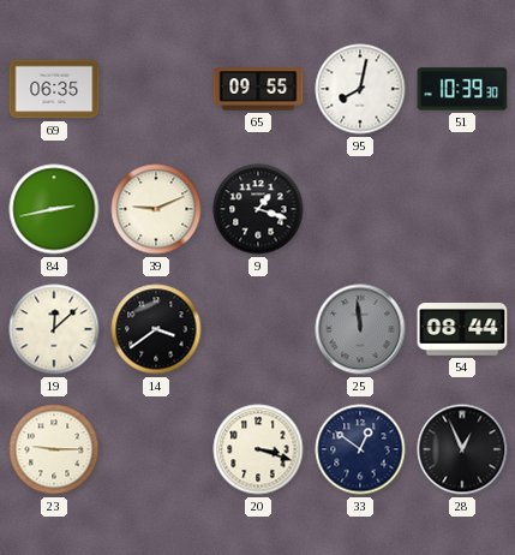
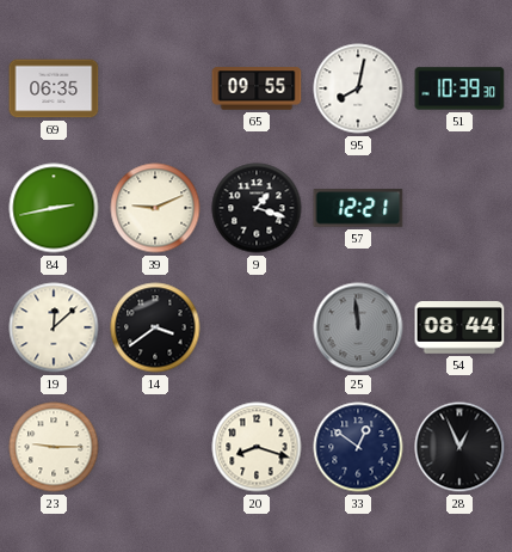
57: none -> 12:21
20: 3:18 -> 8:18
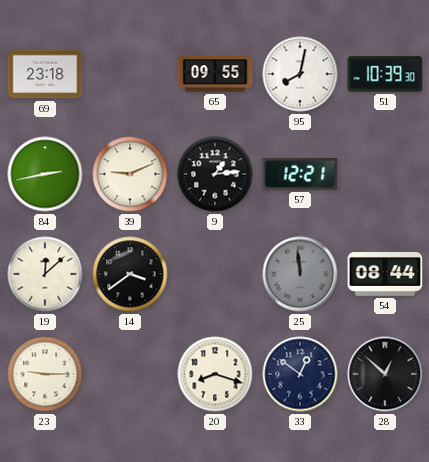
69: 06:35 -> 23:18
9: 1:18 -> 1:14
28: 12:56 -> 12:52
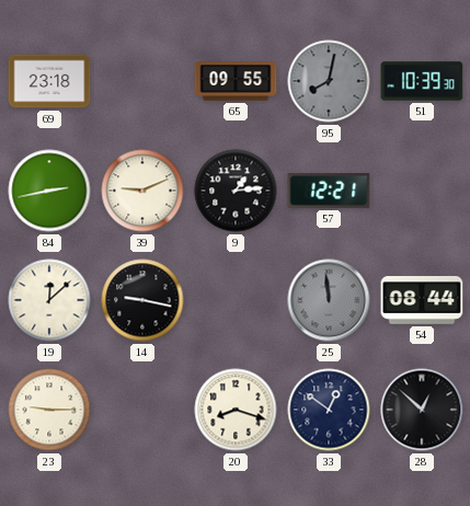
95 dial: white -> grey
14: 3:39 -> 9:17
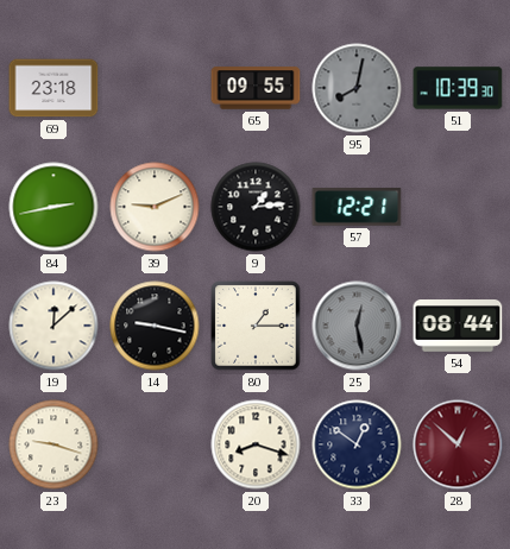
80: none -> 1:15
25: 11:59 -> 12:28
23: 9:15 -> 9:18
28 dial: black -> burgundy
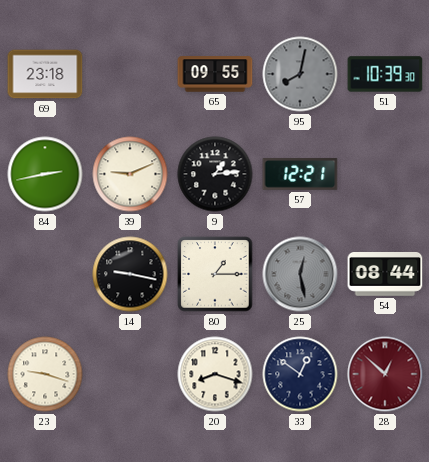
19: 12:08 -> none
